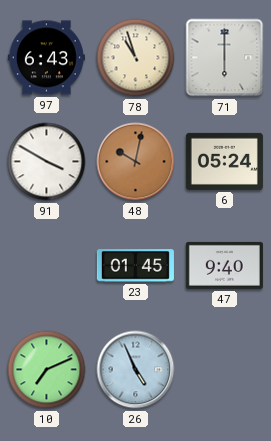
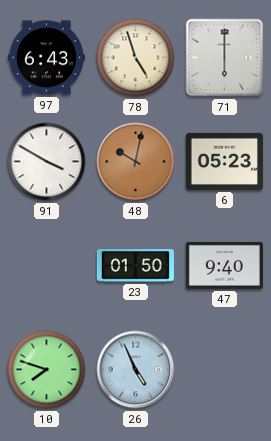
78: 10:57 -> 4:57
6: 05:24 -> 05:23
23: 01:45 -> 01:50
10: 7:11 -> 7:48
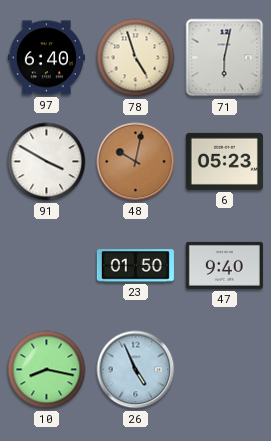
97: 6:43 -> 6:40
71: 6:00 -> 6:02
10: 7:48 -> 8:17
